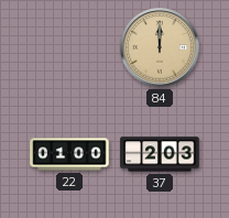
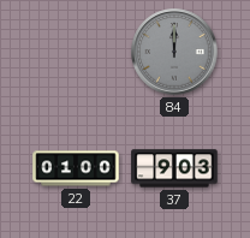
84 dial: champagne -> grey
37: 2:03 -> 9:03
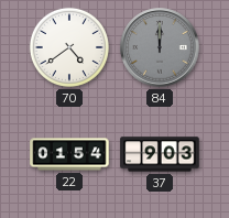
70: none -> 4:39
22: 01:00 -> 01:54
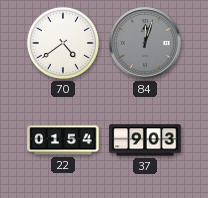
84: 12:00 -> 12:03
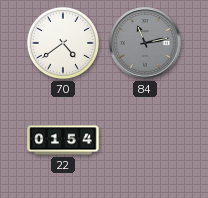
84: 12:03 -> 11:13
37: 9:03 -> none
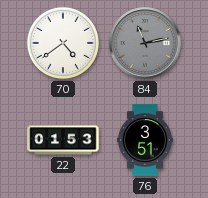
22: 01:54 -> 01:53
76: none -> 3:51
